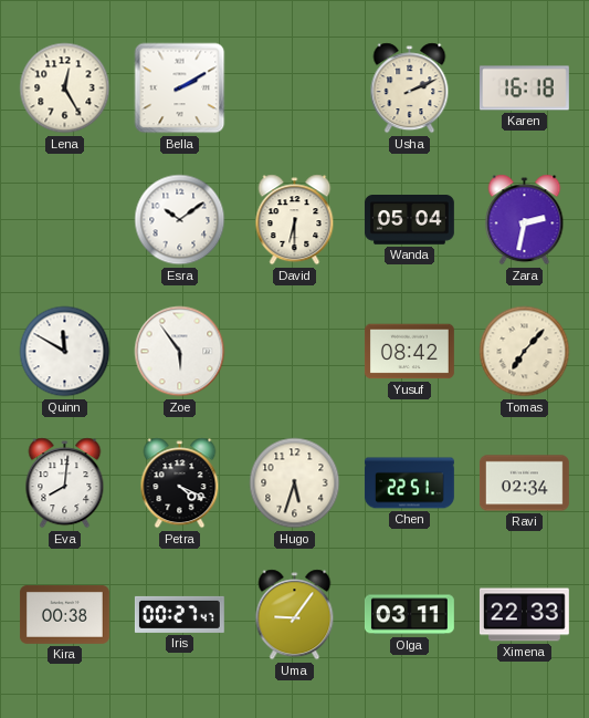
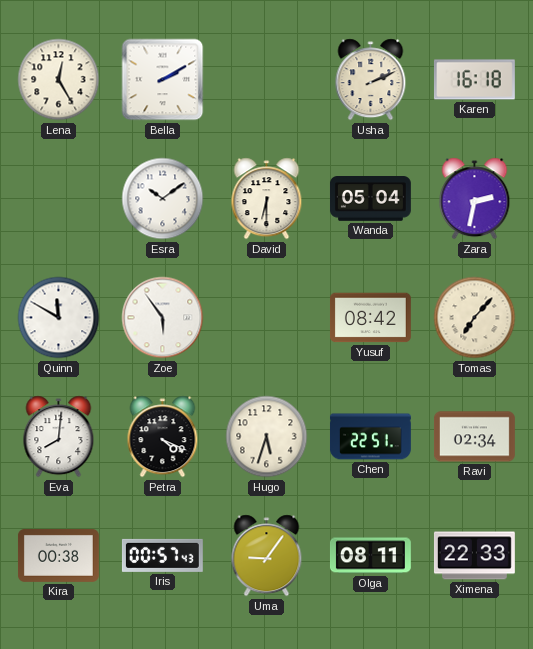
Iris: 00:27 -> 00:57
Olga: 03:11 -> 08:11
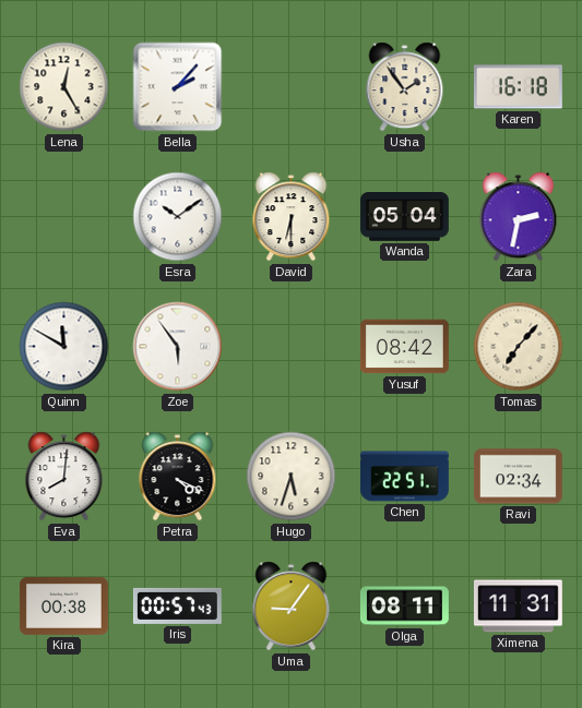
Bella: 2:10 -> 2:07
Usha: 2:11 -> 1:54
Ximena: 22:33 -> 11:31
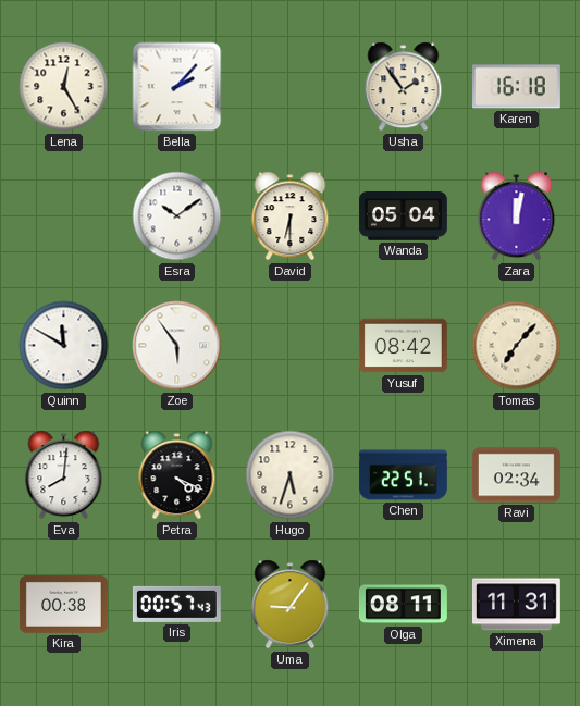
Zara: 2:32 -> 12:02
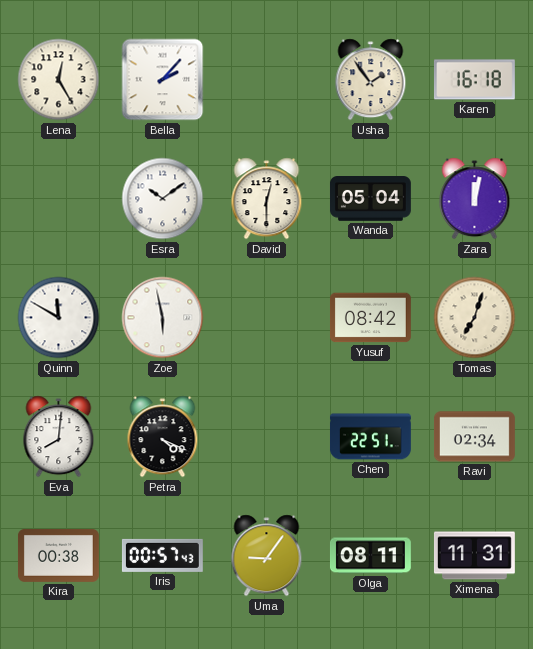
David: 6:30 -> 12:30
Zoe: 5:54 -> 5:58
Tomas: 7:07 -> 7:03
Hugo: 5:33 -> none
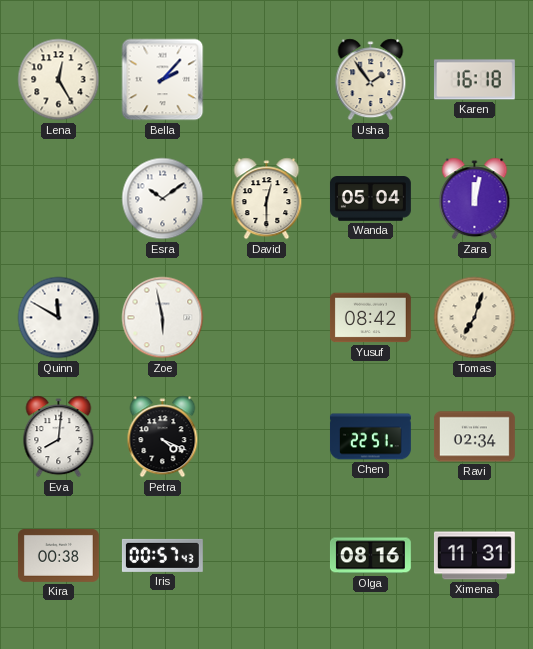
Uma: 9:06 -> none
Olga: 08:11 -> 08:16
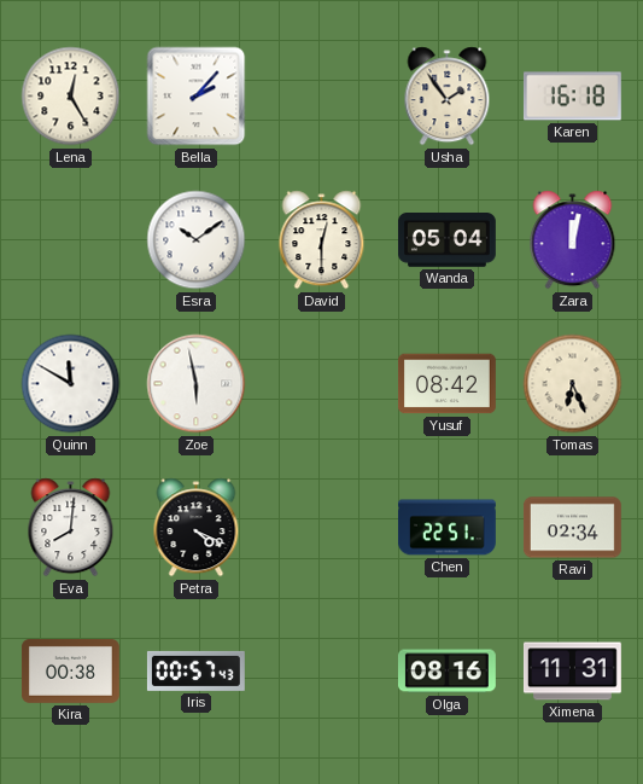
Tomas: 7:03 -> 6:26
